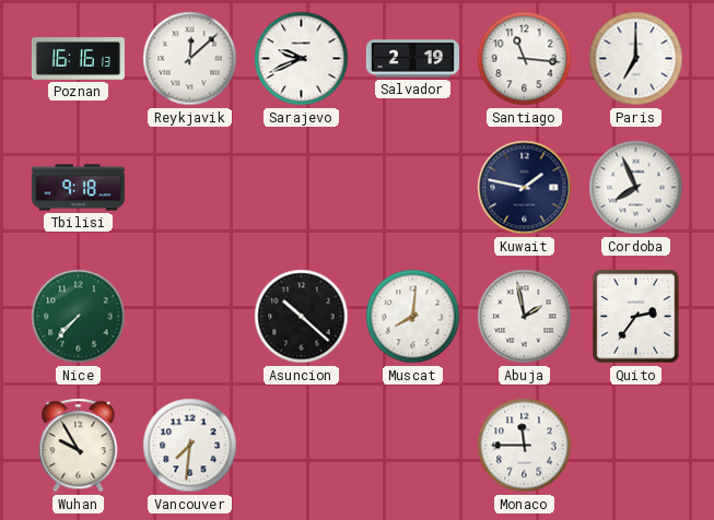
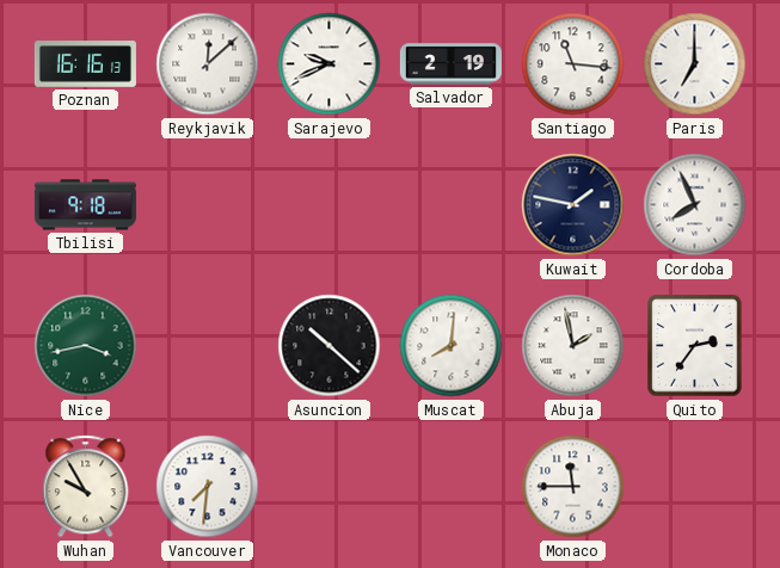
Nice: 7:37 -> 3:43
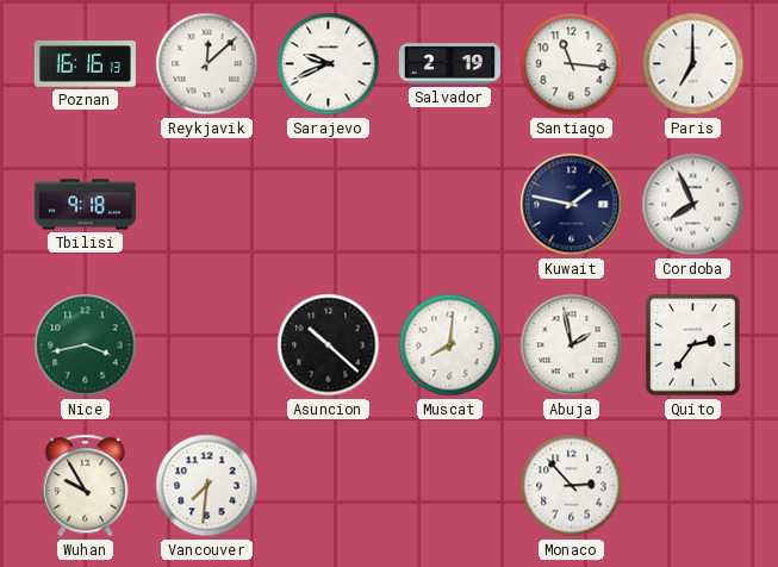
Monaco: 11:45 -> 2:53
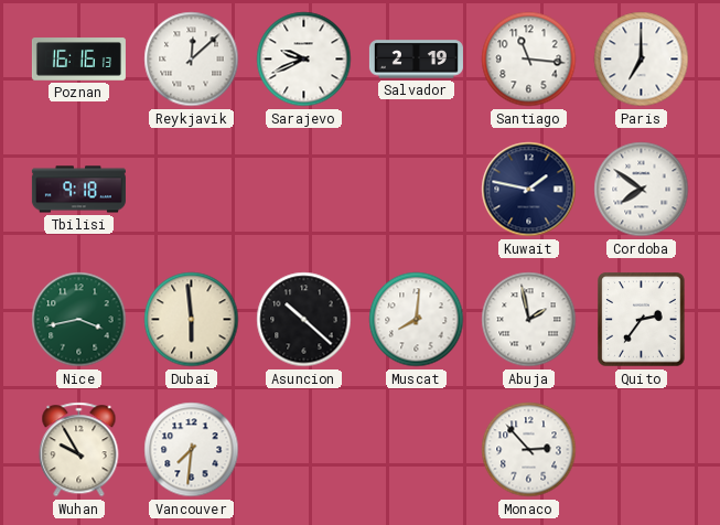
Cordoba: 7:56 -> 7:51
Dubai: none -> 5:59
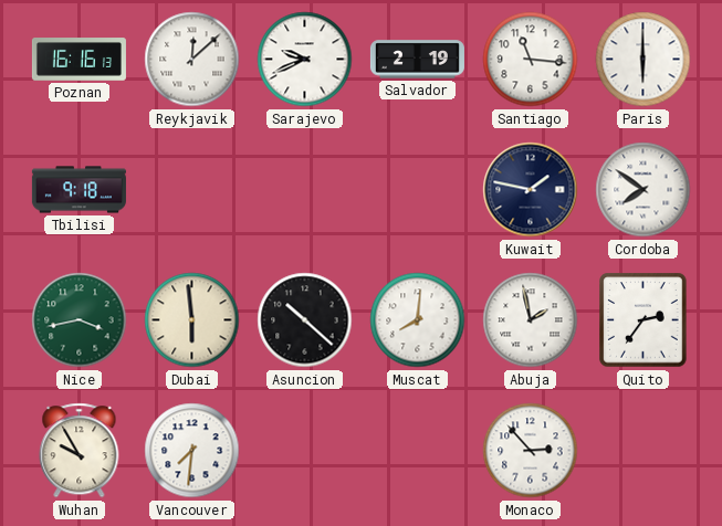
Paris: 7:00 -> 6:00
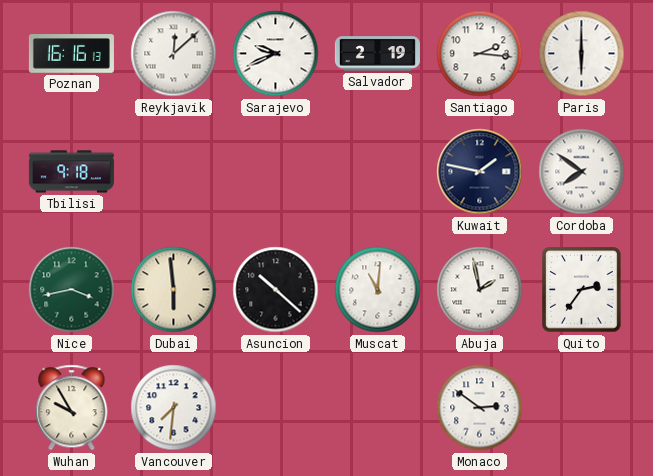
Santiago: 11:16 -> 2:16
Muscat: 8:01 -> 11:01
Monaco: 2:53 -> 2:51
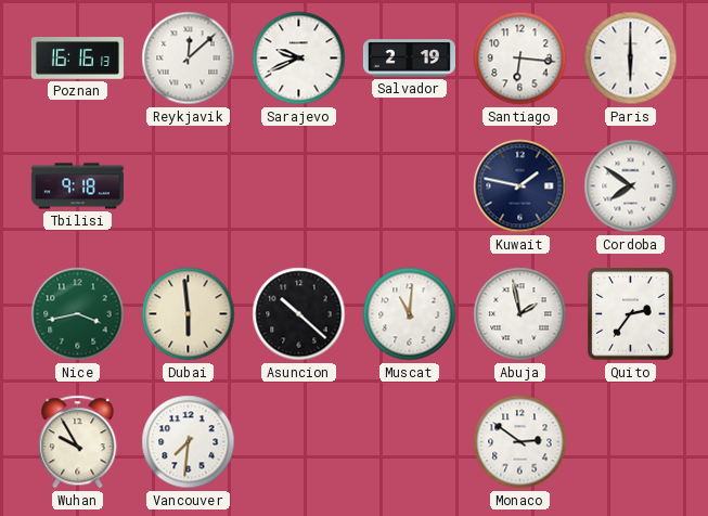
Santiago: 2:16 -> 6:16
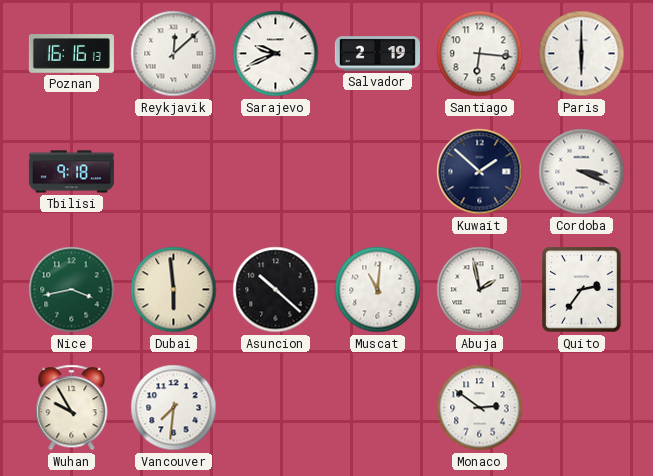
Kuwait: 1:47 -> 1:52
Cordoba: 7:51 -> 3:19
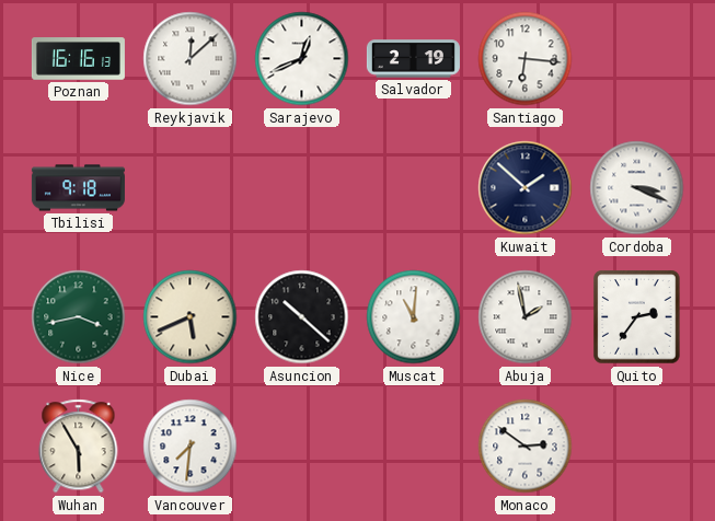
Sarajevo: 9:41 -> 12:41
Paris: 6:00 -> none
Dubai: 5:59 -> 5:41
Wuhan: 9:55 -> 5:55
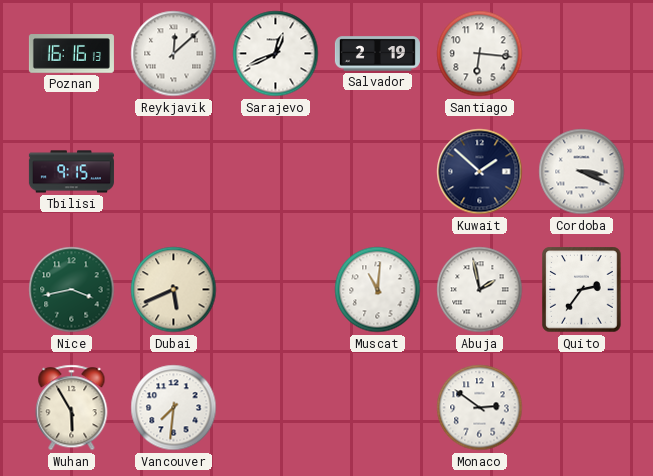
Tbilisi: 9:18 -> 9:15
Asuncion: 10:22 -> none
